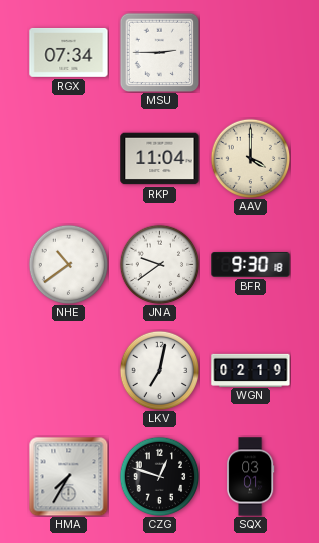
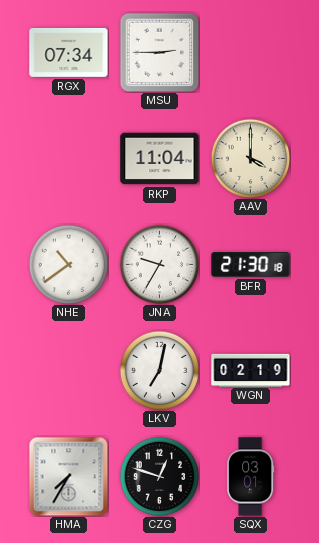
JNA: 9:39 -> 9:35
BFR: 9:30 -> 21:30
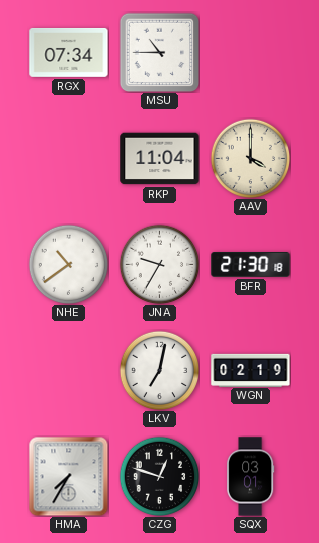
MSU: 2:45 -> 10:45
